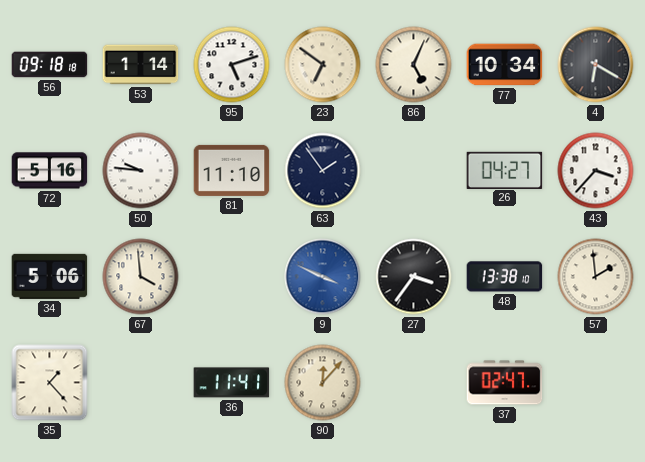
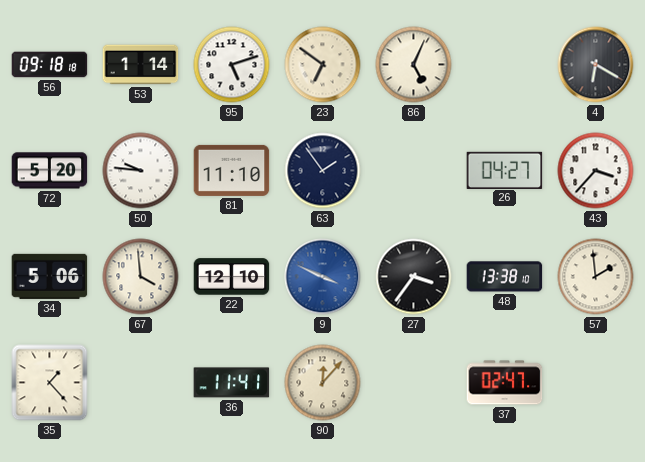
77: 10:34 -> none
72: 5:16 -> 5:20
22: none -> 12:10
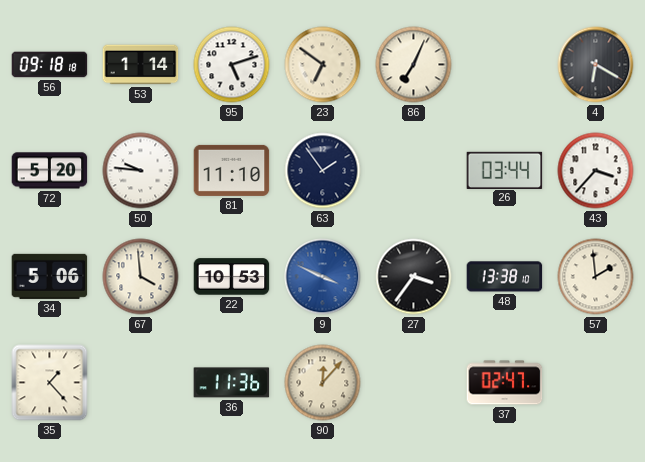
86: 5:04 -> 7:04
26: 04:27 -> 03:44
22: 12:10 -> 10:53
36: 11:41 -> 11:36
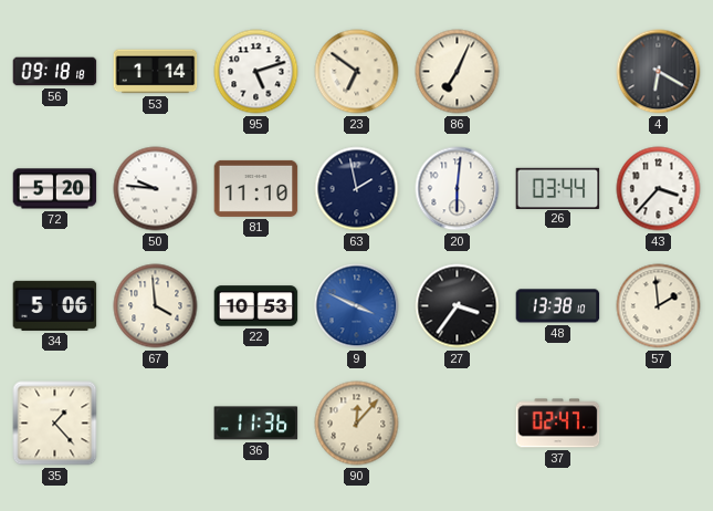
63: 1:54 -> 1:58
20: none -> 6:01
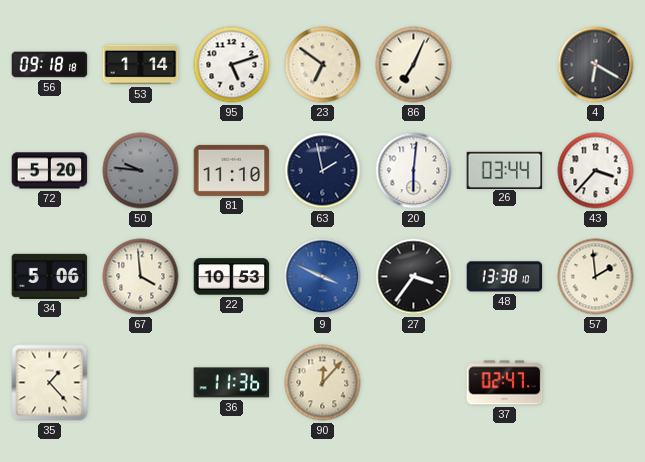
50 dial: white -> grey
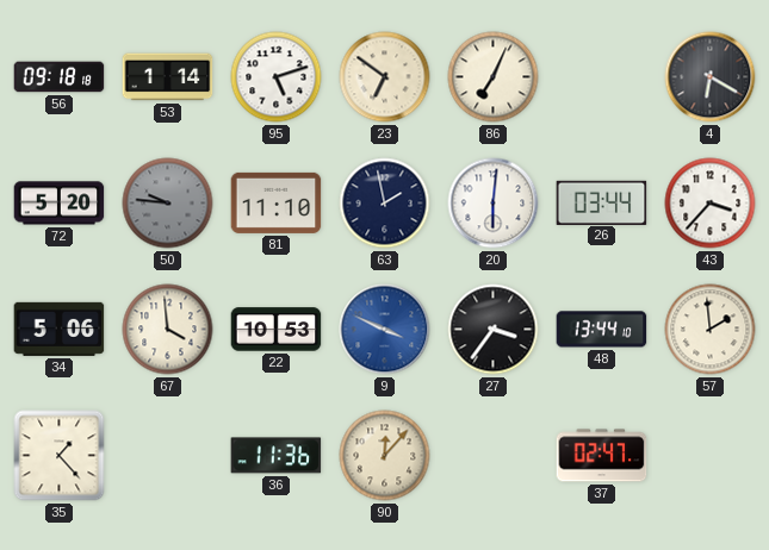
48: 13:38 -> 13:44
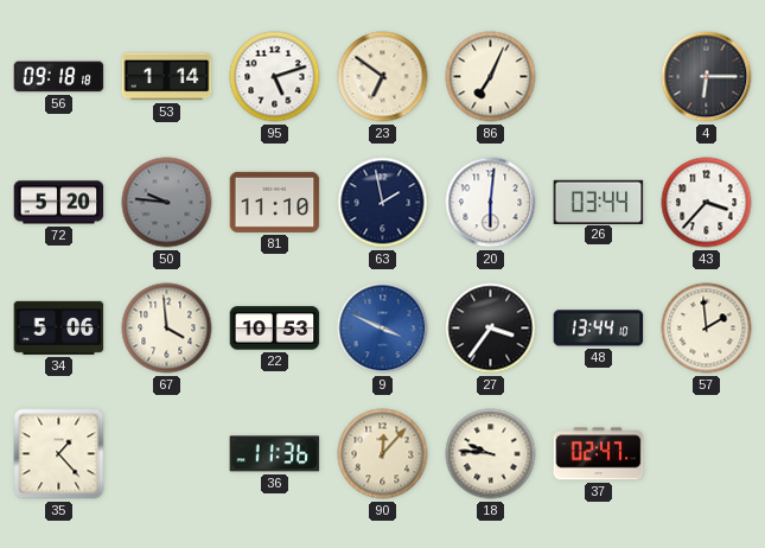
4: 6:20 -> 6:15
18: none -> 9:46
